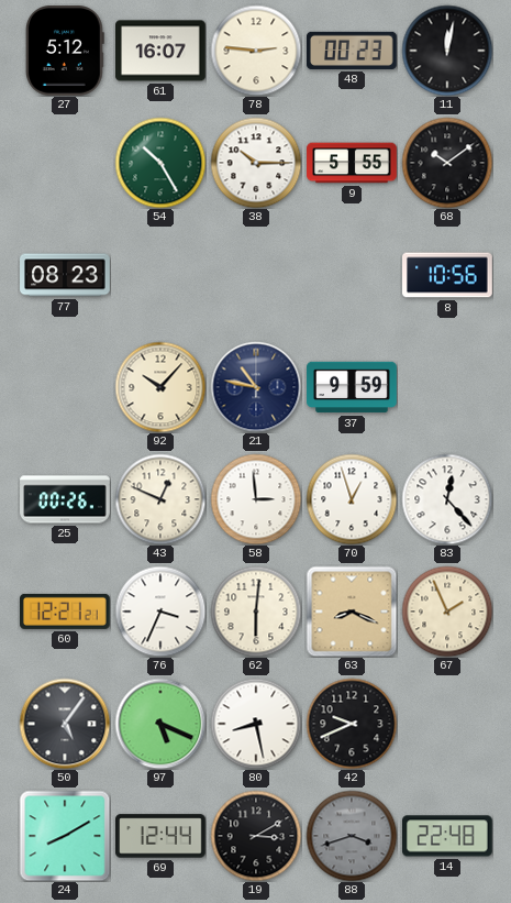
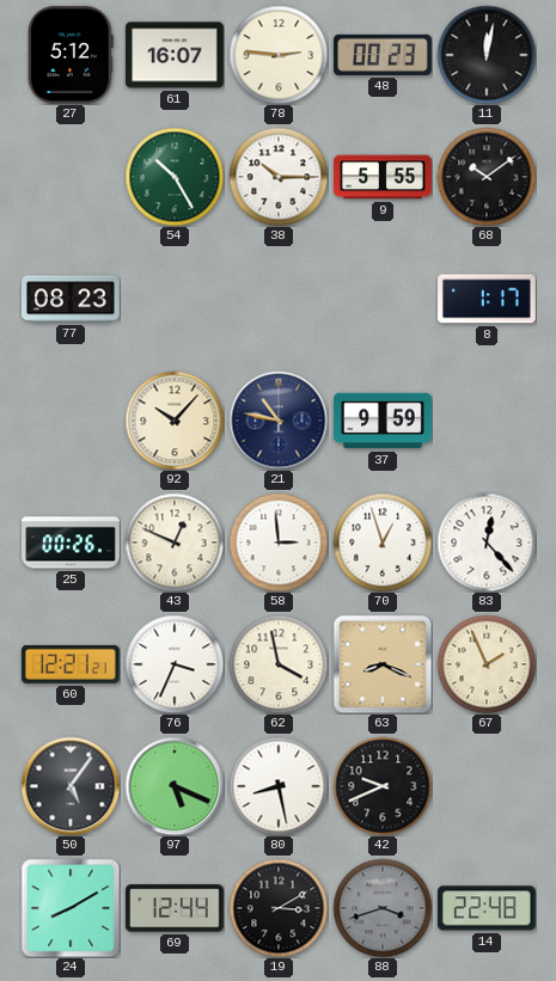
8: 10:56 -> 1:17
62: 6:01 -> 3:58
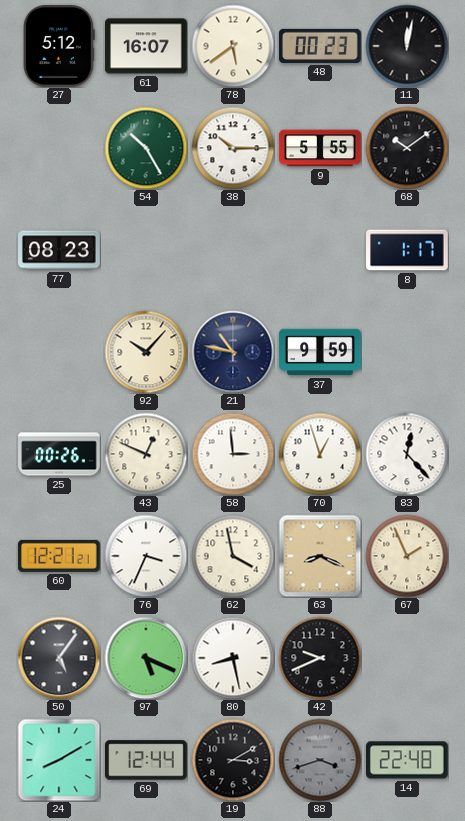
78: 2:46 -> 5:39
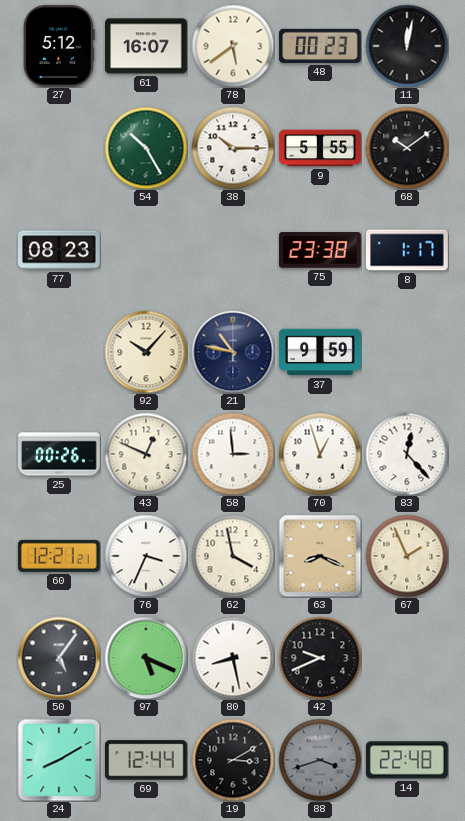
75: none -> 23:38
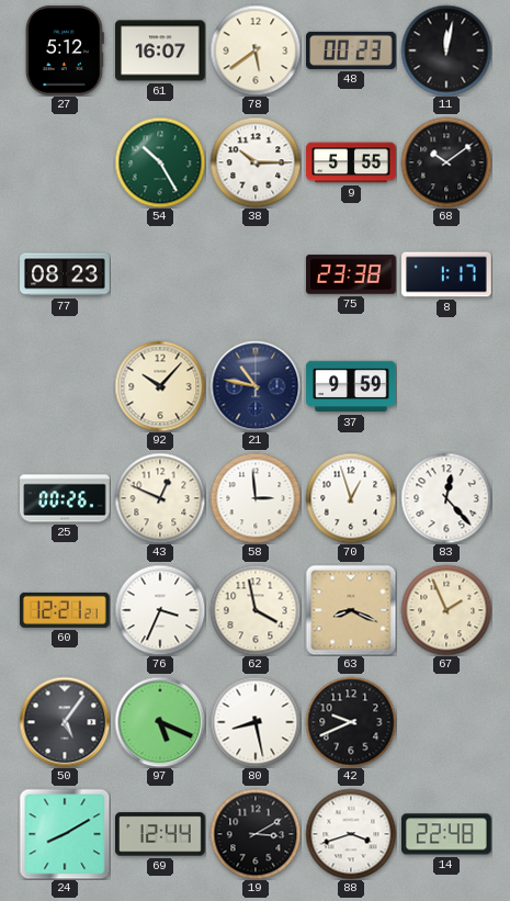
88 dial: grey -> white
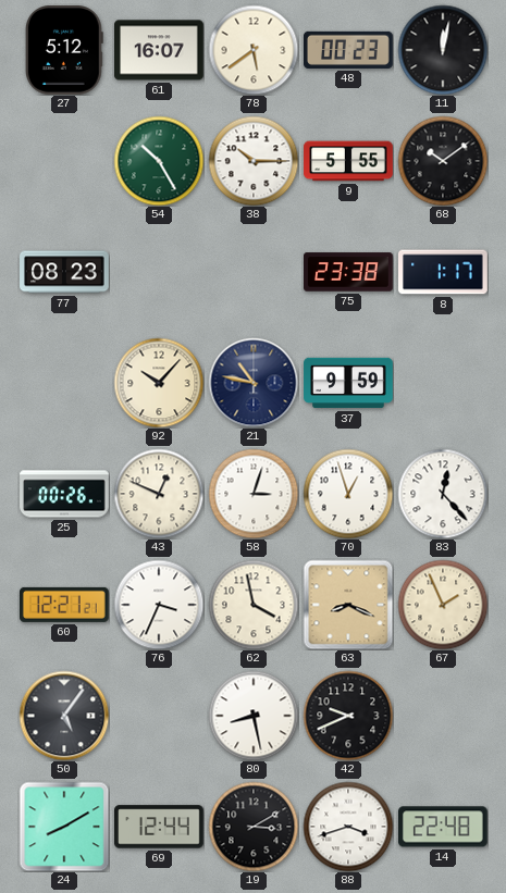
58: 2:59 -> 3:03
97: 5:19 -> none
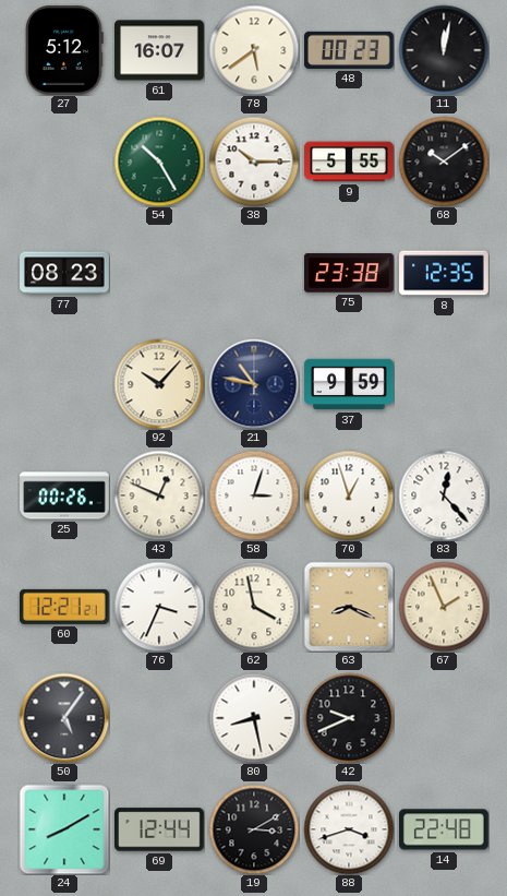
8: 1:17 -> 12:35
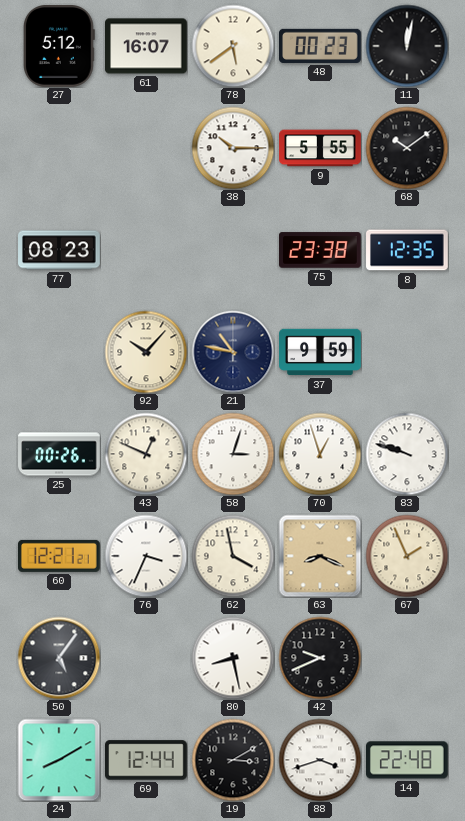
54: 10:25 -> none
83: 12:23 -> 9:48
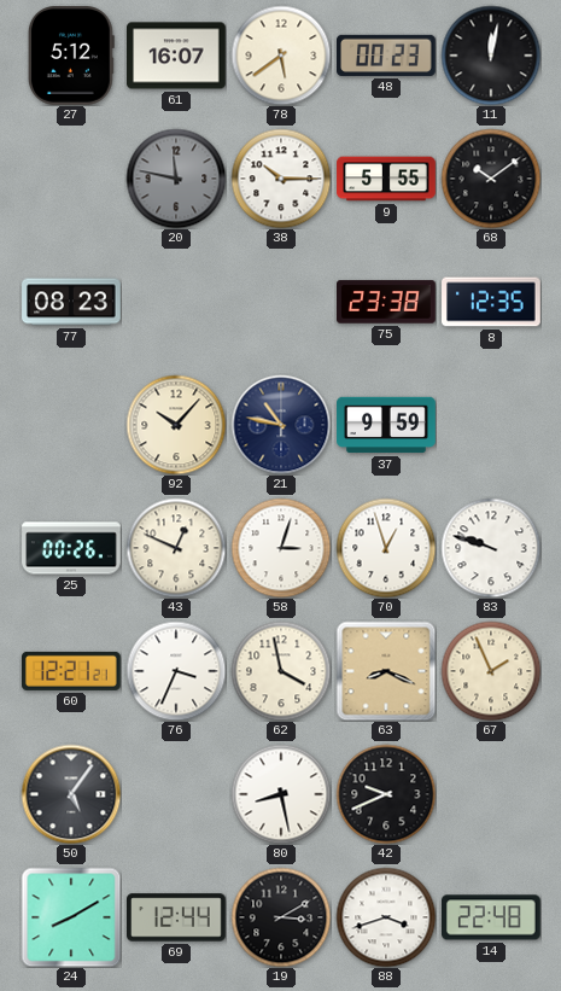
20: none -> 11:47
